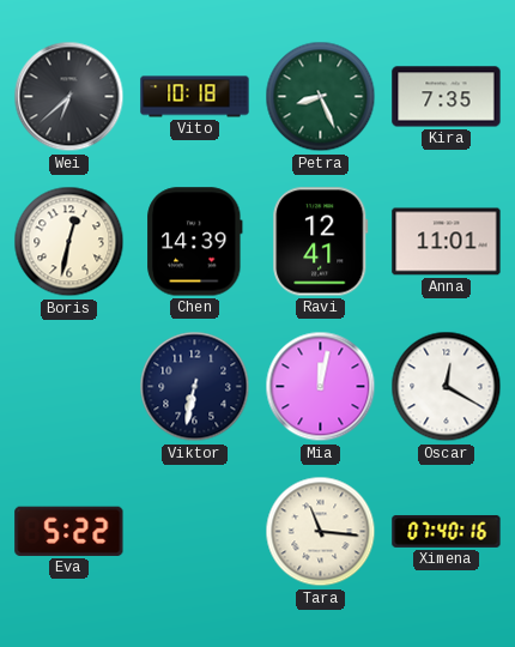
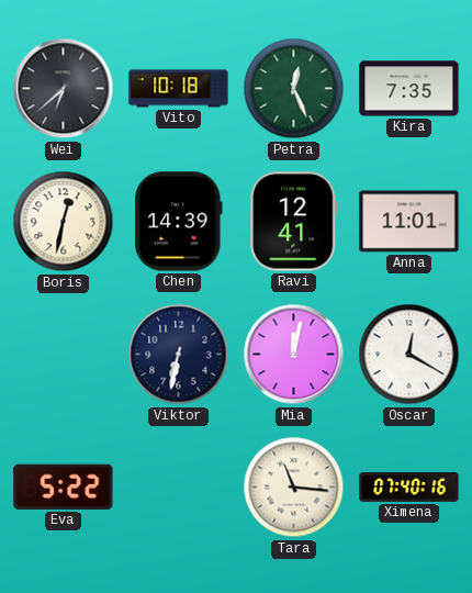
Petra: 8:26 -> 12:26
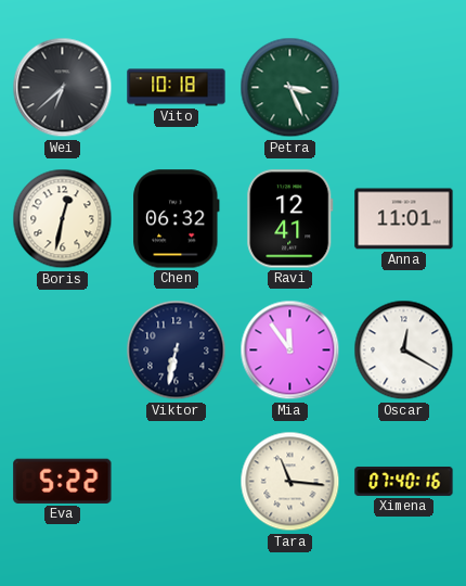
Petra: 12:26 -> 3:26
Kira: 7:35 -> none
Chen: 14:39 -> 06:32
Mia: 12:02 -> 11:54
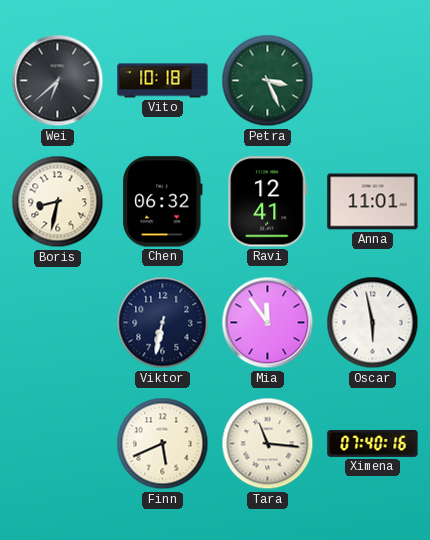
Boris: 12:32 -> 8:32
Oscar: 12:20 -> 5:58
Eva: 5:22 -> none
Finn: none -> 5:41
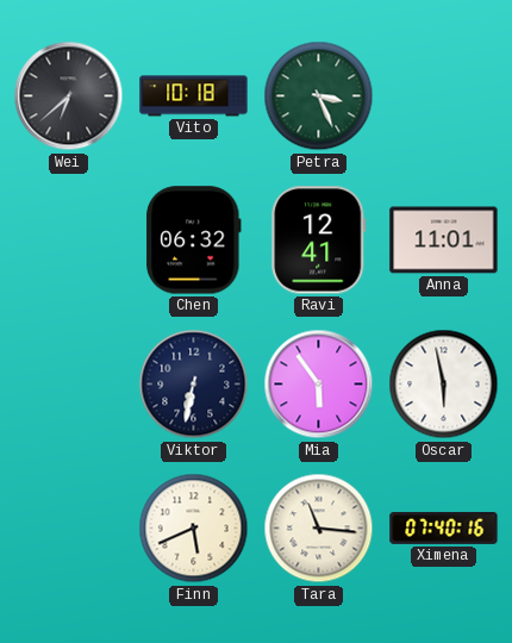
Boris: 8:32 -> none
Mia: 11:54 -> 5:54
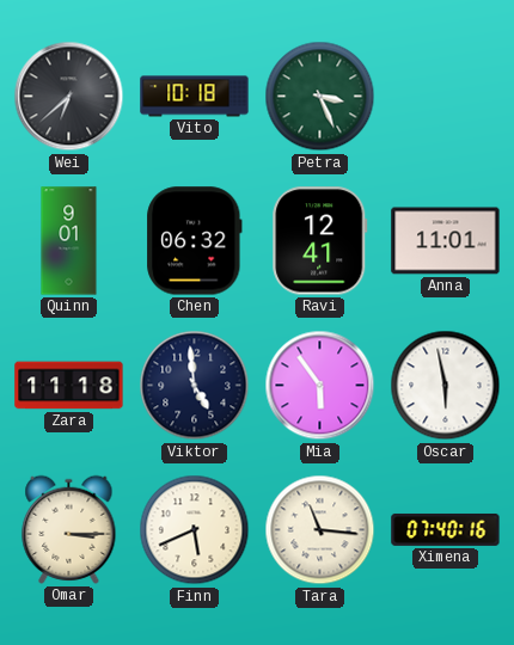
Quinn: none -> 9:01
Zara: none -> 11:18
Viktor: 6:32 -> 4:59
Omar: none -> 3:15
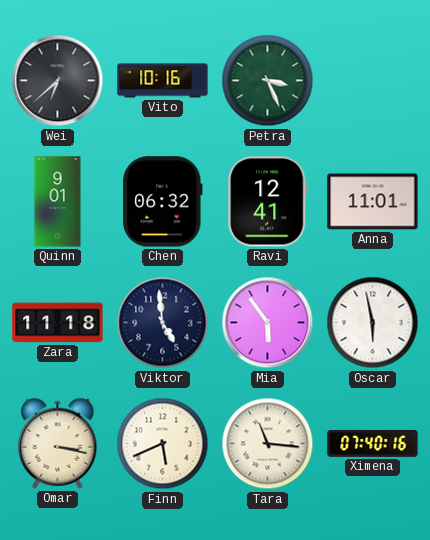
Vito: 10:18 -> 10:16
Omar: 3:15 -> 3:17
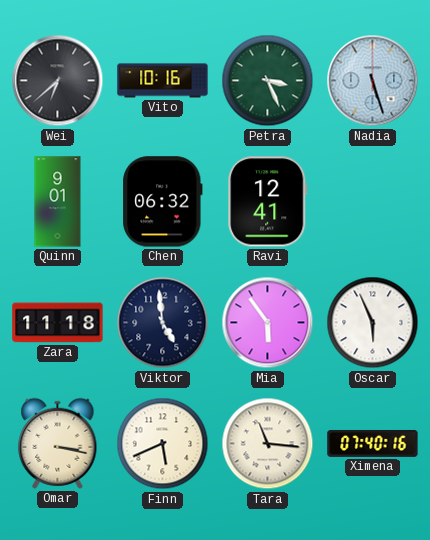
Nadia: none -> 5:27
Anna: 11:01 -> none
Oscar: 5:58 -> 5:56
